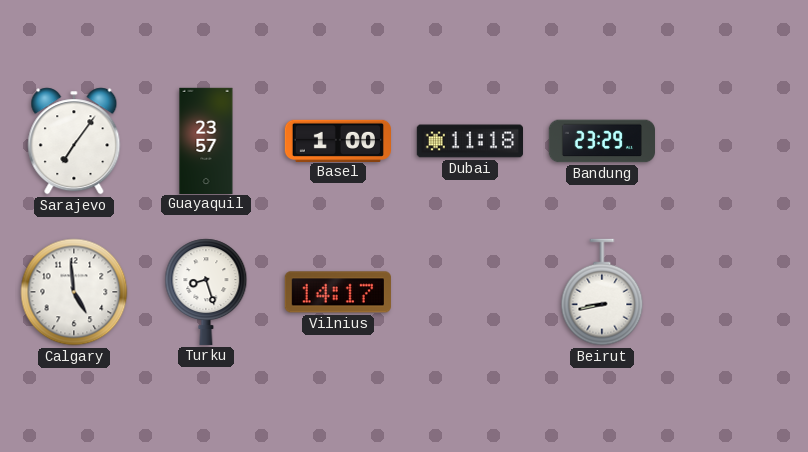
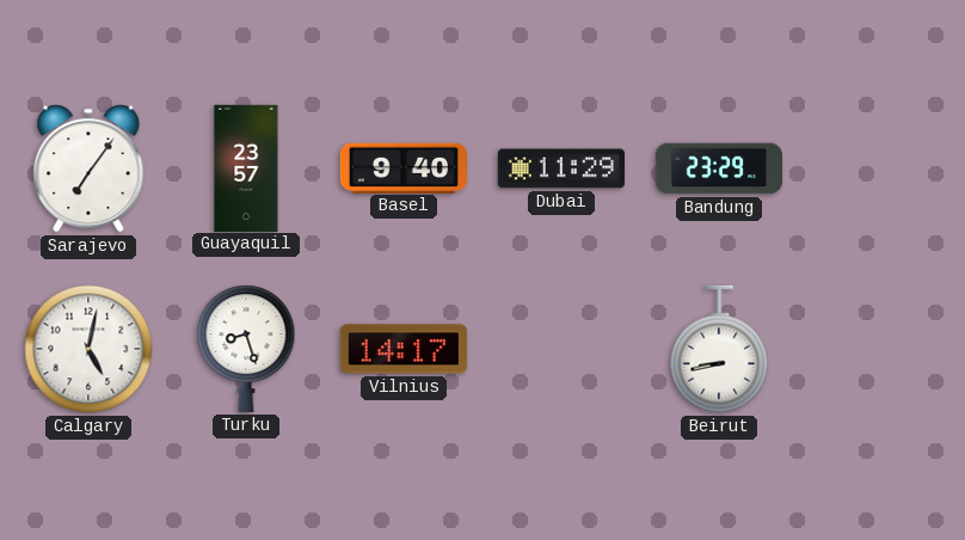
Basel: 1:00 -> 9:40
Dubai: 11:18 -> 11:29
Calgary: 4:59 -> 5:02
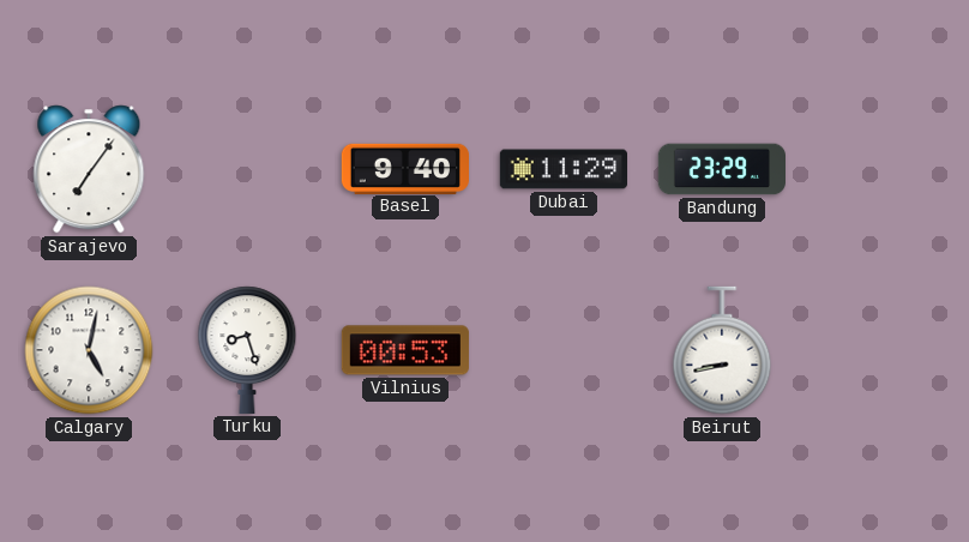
Guayaquil: 23:57 -> none
Vilnius: 14:17 -> 00:53
